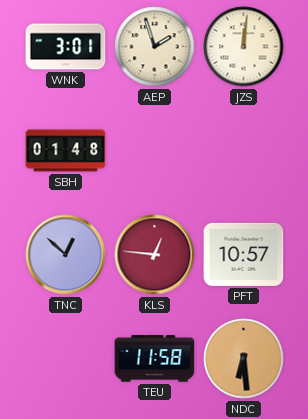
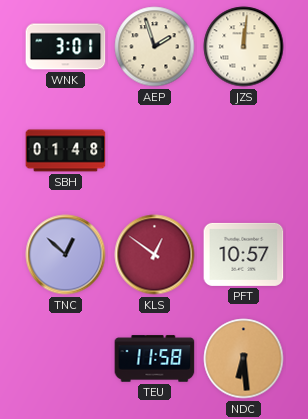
KLS: 12:46 -> 12:51
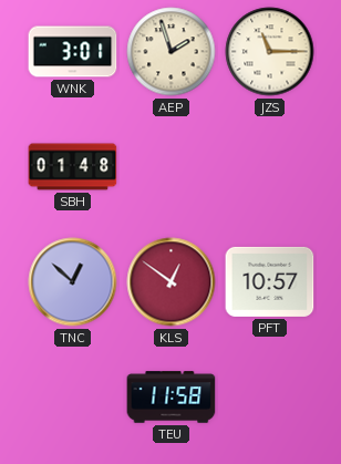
JZS: 12:01 -> 11:15
NDC: 6:29 -> none
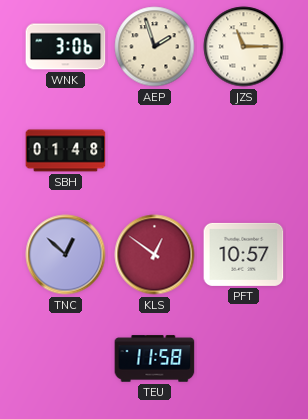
WNK: 3:01 -> 3:06
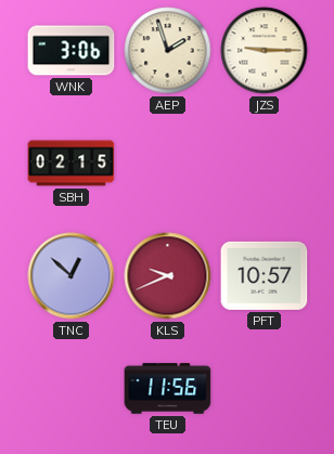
JZS: 11:15 -> 9:15
SBH: 01:48 -> 02:15
KLS: 12:51 -> 9:41
TEU: 11:58 -> 11:56
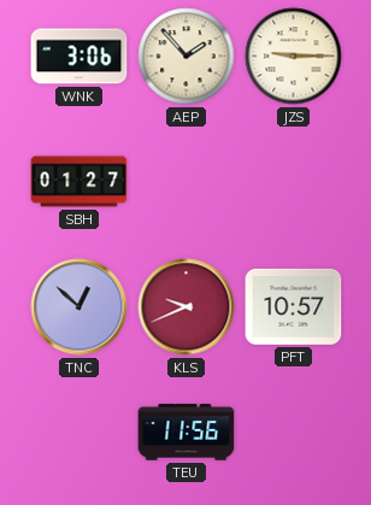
AEP: 1:57 -> 1:53
SBH: 02:15 -> 01:27
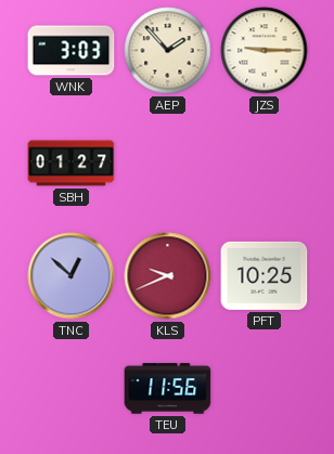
WNK: 3:06 -> 3:03
PFT: 10:57 -> 10:25
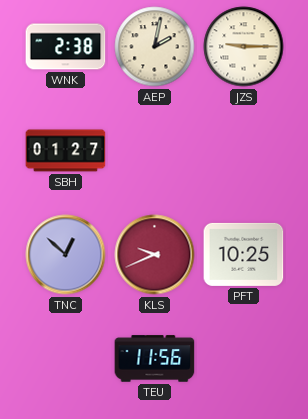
WNK: 3:03 -> 2:38
AEP: 1:53 -> 2:02
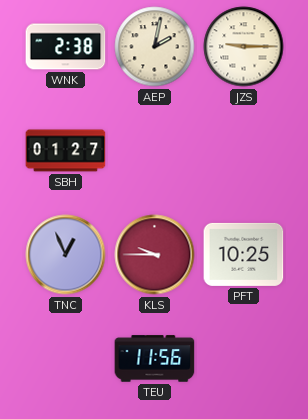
TNC: 12:52 -> 12:56
KLS: 9:41 -> 9:45
